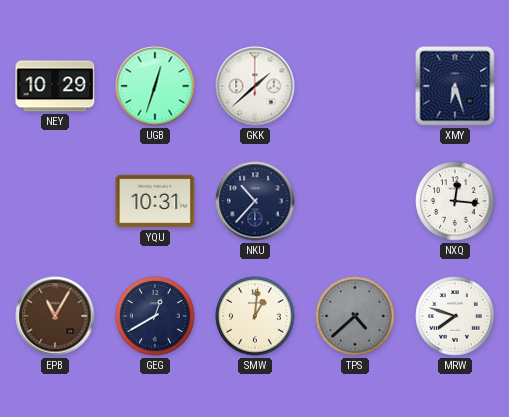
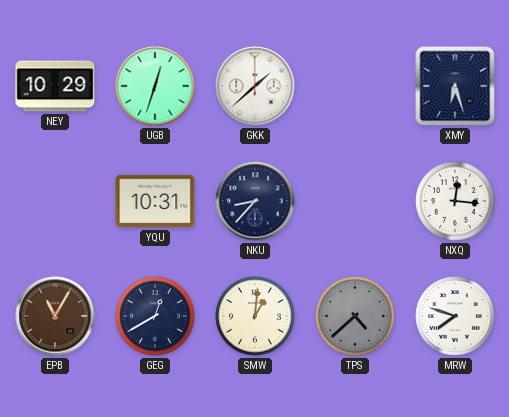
NKU: 10:37 -> 8:37
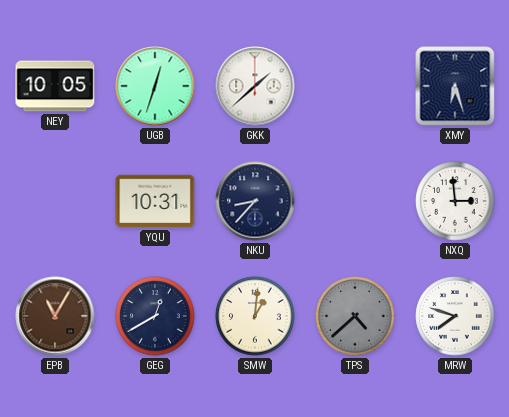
NEY: 10:29 -> 10:05
NXQ: 12:16 -> 2:59
